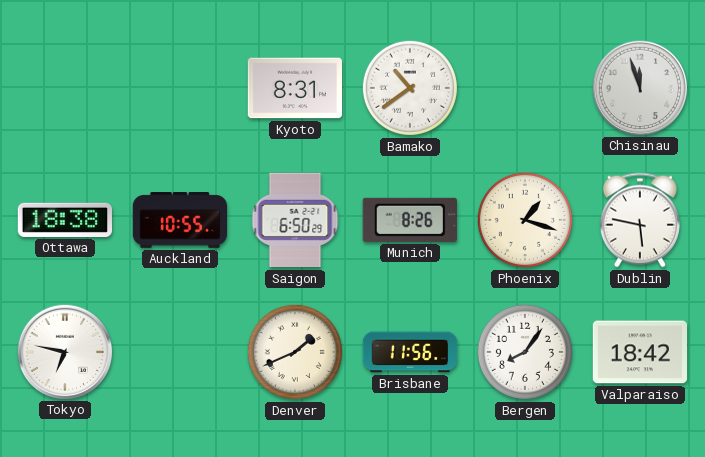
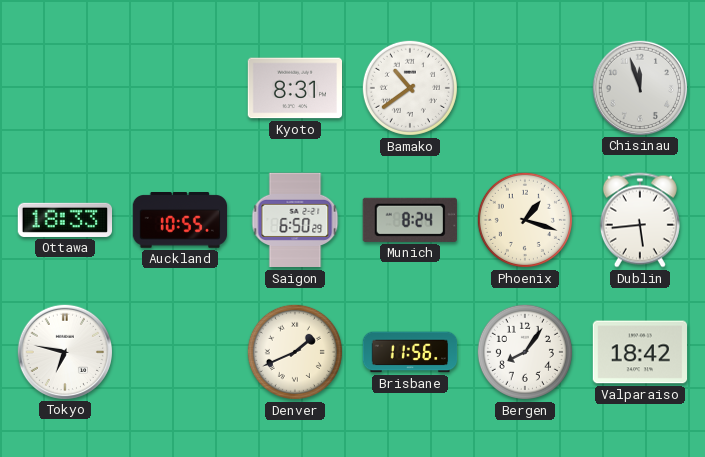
Ottawa: 18:38 -> 18:33
Munich: 8:26 -> 8:24
Dublin: 5:47 -> 5:44
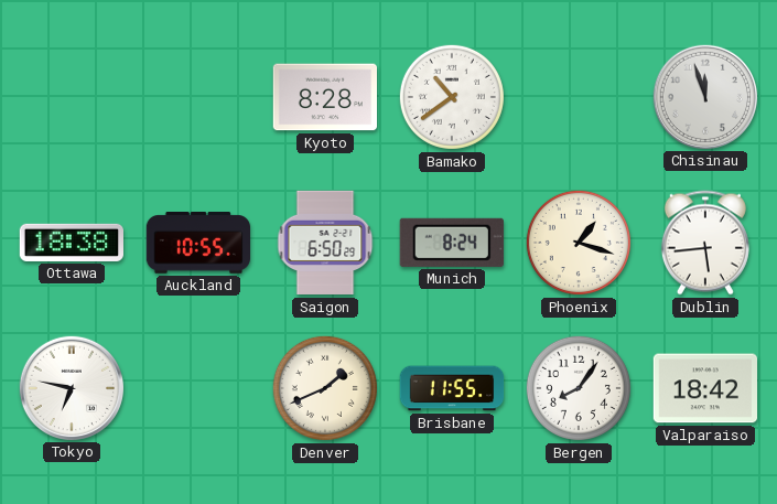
Kyoto: 8:31 -> 8:28
Ottawa: 18:33 -> 18:38
Brisbane: 11:56 -> 11:55
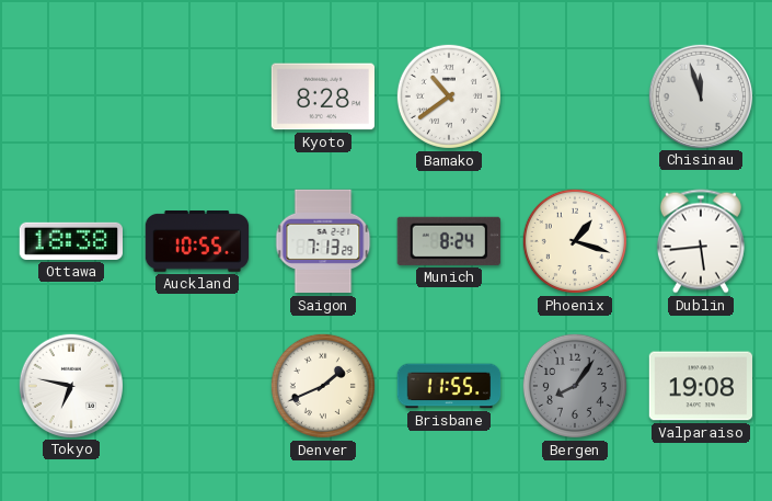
Saigon: 6:50 -> 7:13
Bergen dial: white -> grey
Valparaiso: 18:42 -> 19:08
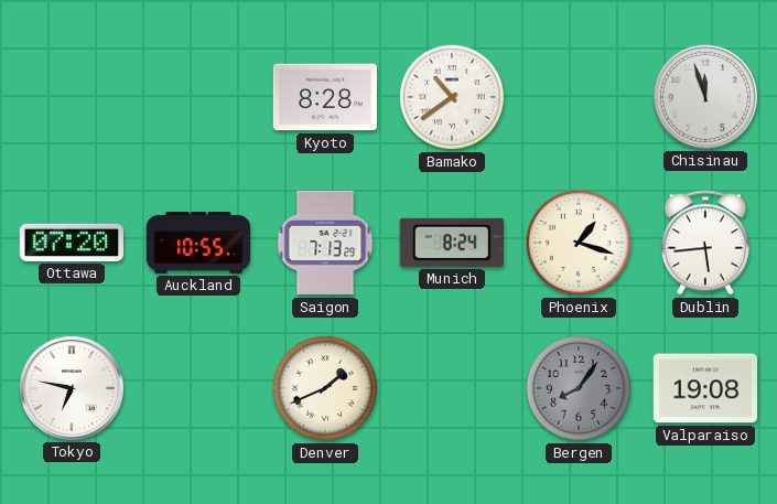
Ottawa: 18:38 -> 07:20
Brisbane: 11:55 -> none
